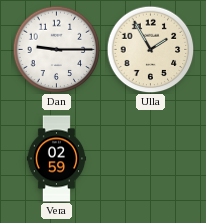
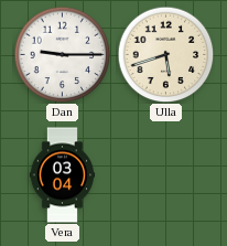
Ulla: 1:55 -> 5:42
Vera: 02:59 -> 03:04
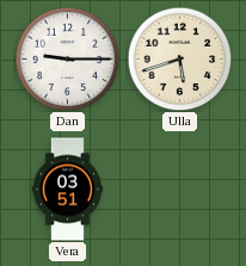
Vera: 03:04 -> 03:51
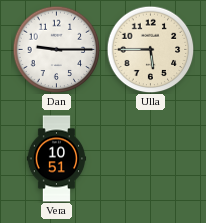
Ulla: 5:42 -> 5:45
Vera: 03:51 -> 10:51
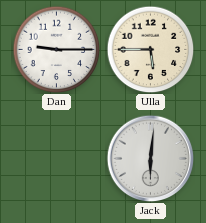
Vera: 10:51 -> none
Jack: none -> 6:01
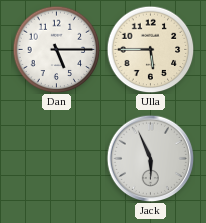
Dan: 9:15 -> 5:15
Jack: 6:01 -> 5:56
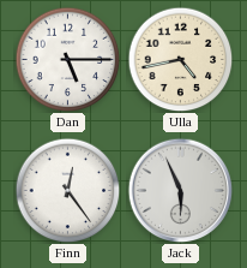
Ulla: 5:45 -> 4:43
Finn: none -> 12:24
